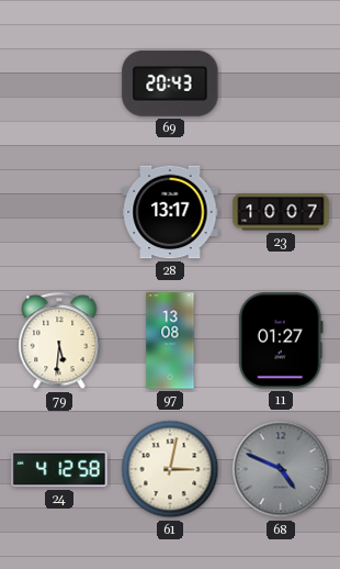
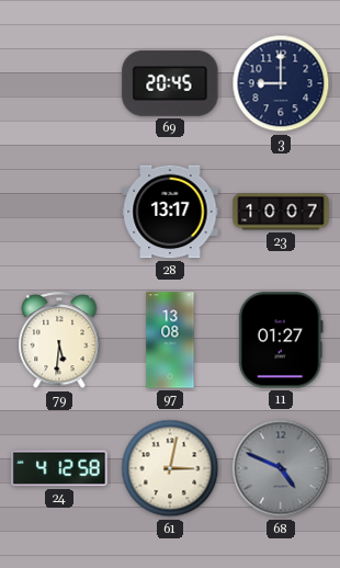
69: 20:43 -> 20:45
3: none -> 9:00
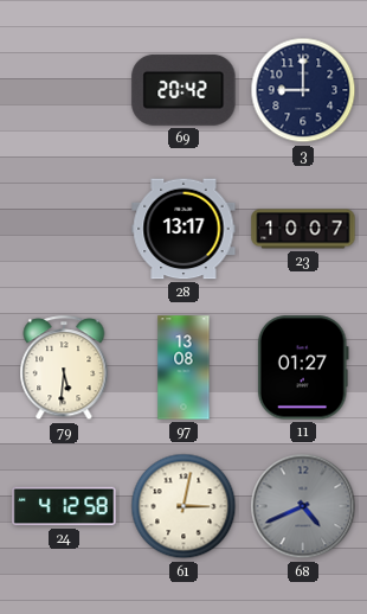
69: 20:45 -> 20:42
68: 4:49 -> 4:41
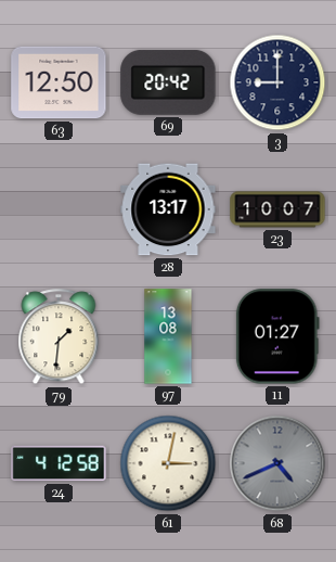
63: none -> 12:50
79: 5:31 -> 1:31
